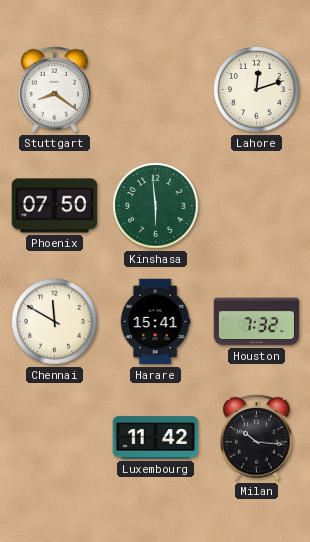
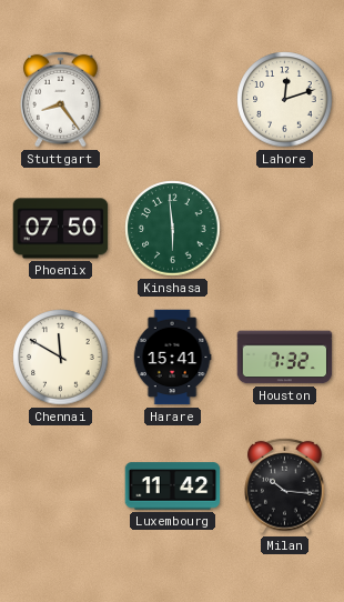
Stuttgart: 8:21 -> 8:24
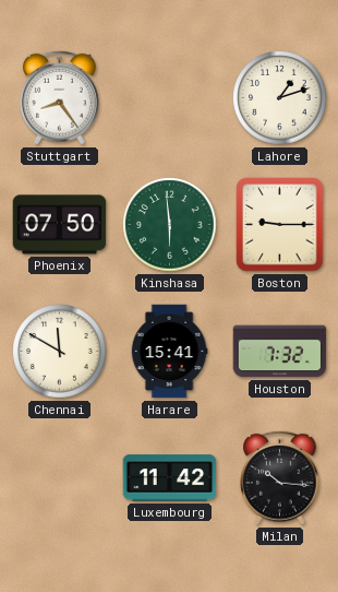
Lahore: 12:12 -> 1:12
Boston: none -> 9:15
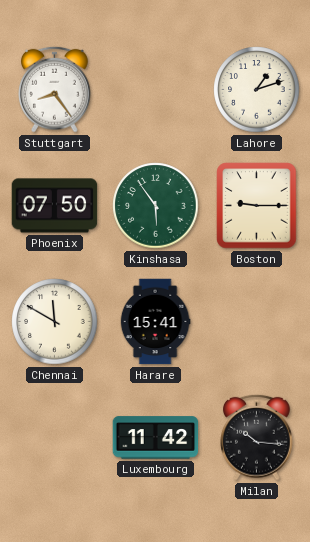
Kinshasa: 5:59 -> 5:54
Houston: 7:32 -> none
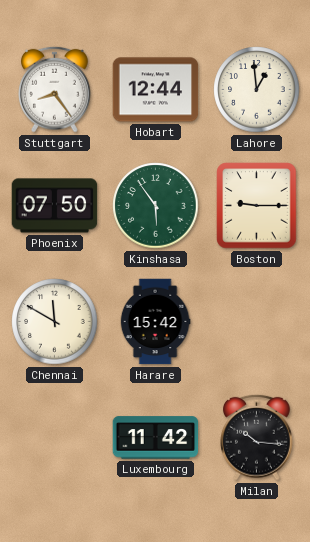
Hobart: none -> 12:44
Lahore: 1:12 -> 12:59
Harare: 15:41 -> 15:42
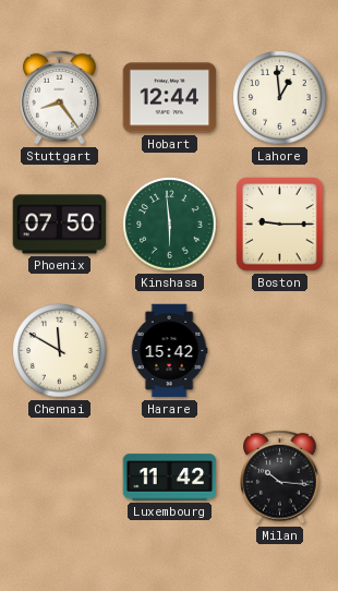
Kinshasa: 5:54 -> 5:59
